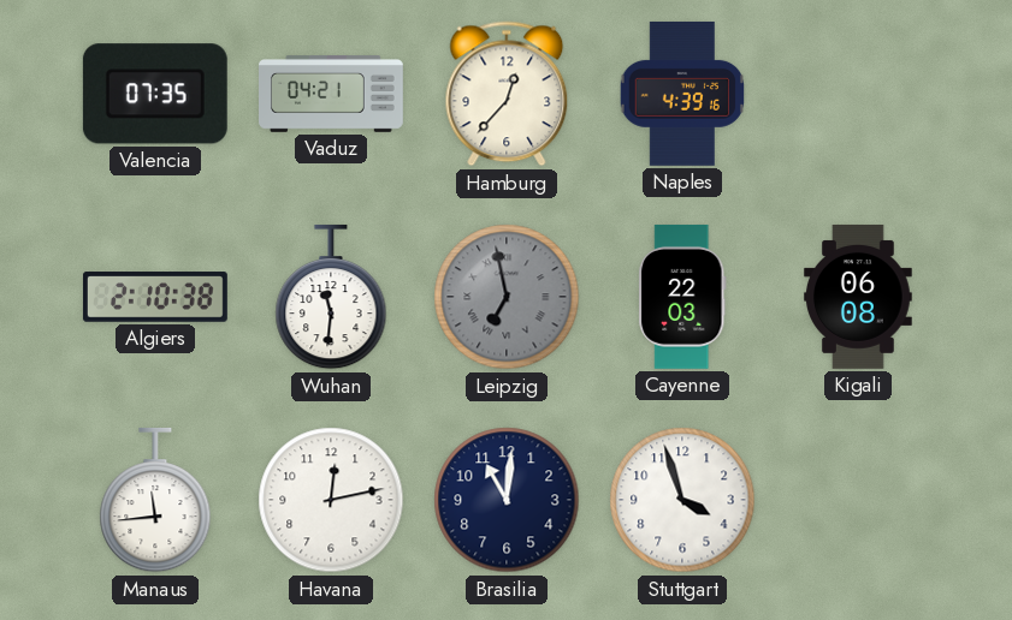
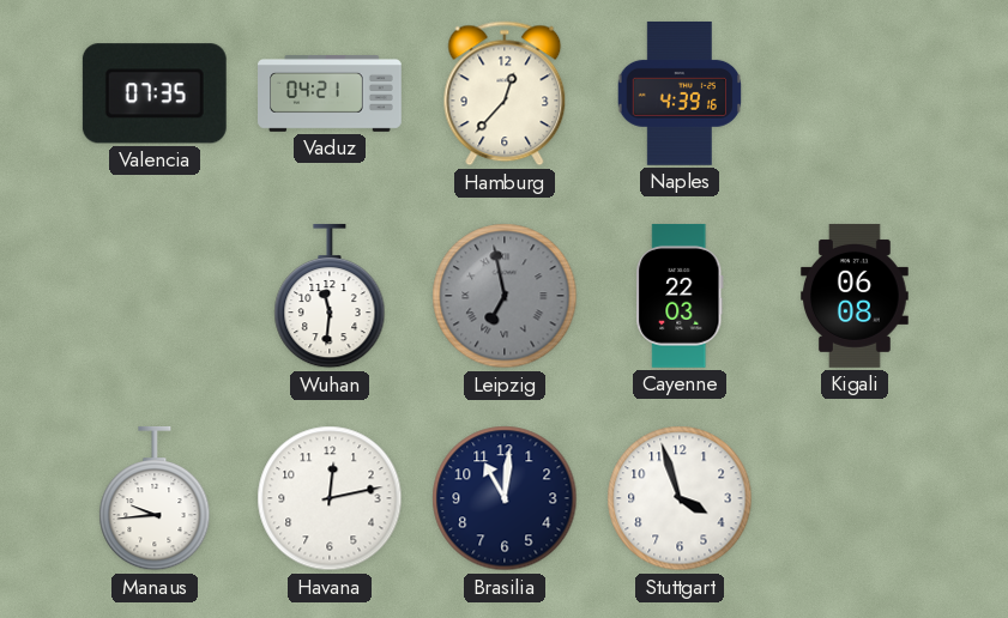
Algiers: 2:10 -> none
Manaus: 11:44 -> 9:44
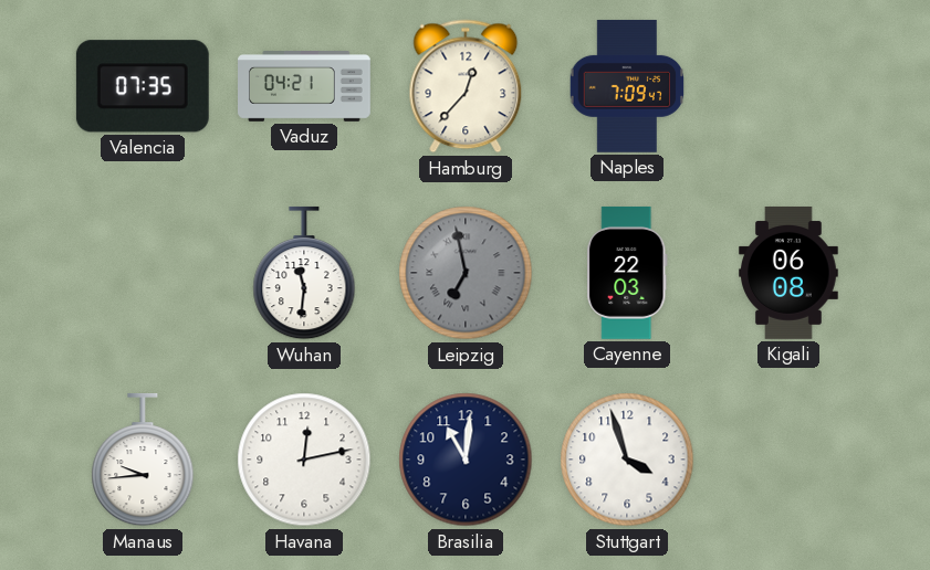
Naples: 4:39 -> 7:09
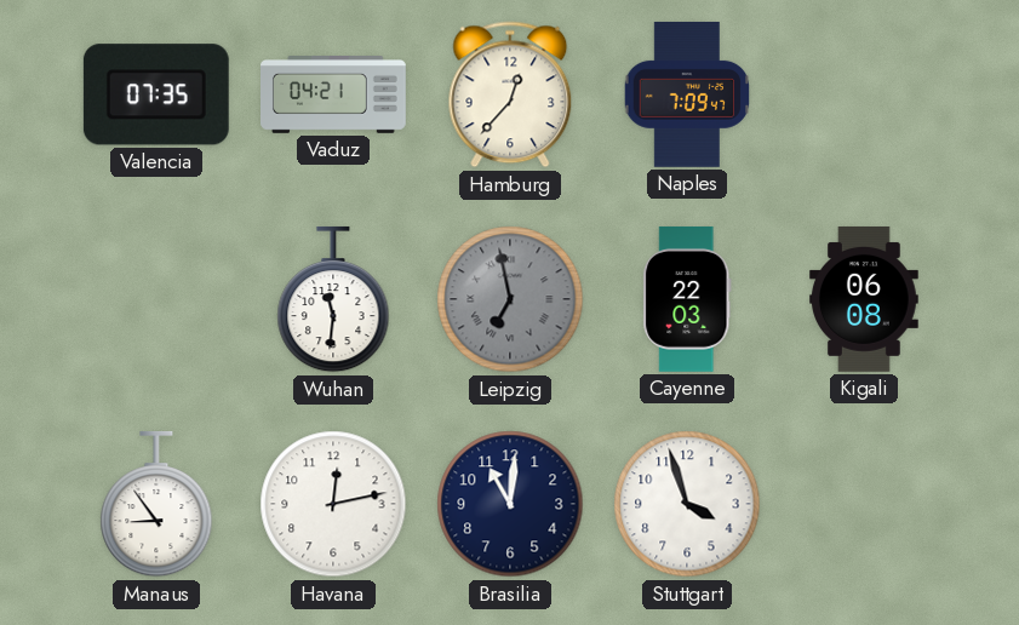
Manaus: 9:44 -> 8:54
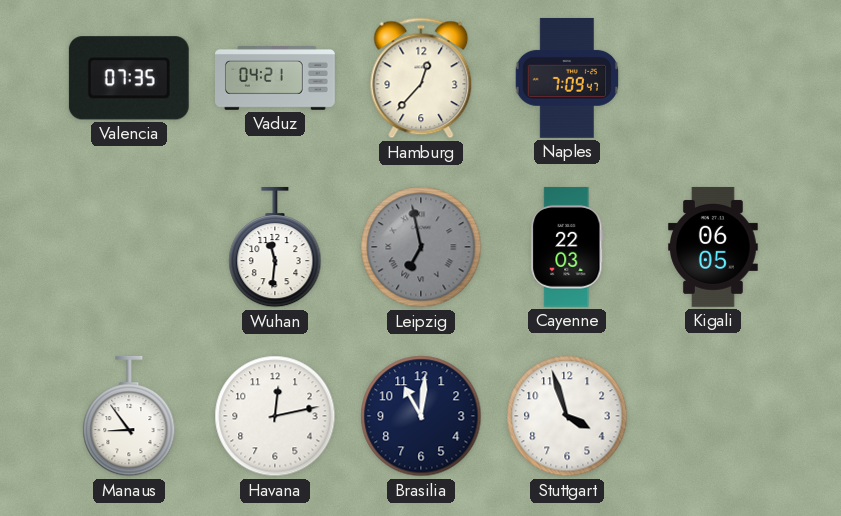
Kigali: 06:08 -> 06:05
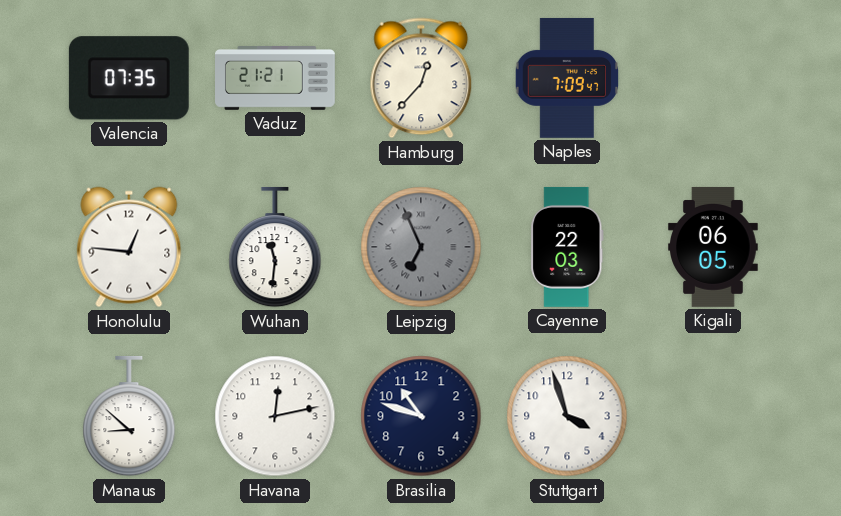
Vaduz: 04:21 -> 21:21
Honolulu: none -> 12:46
Leipzig: 6:58 -> 6:56
Manaus: 8:54 -> 8:52
Brasilia: 11:01 -> 10:48
